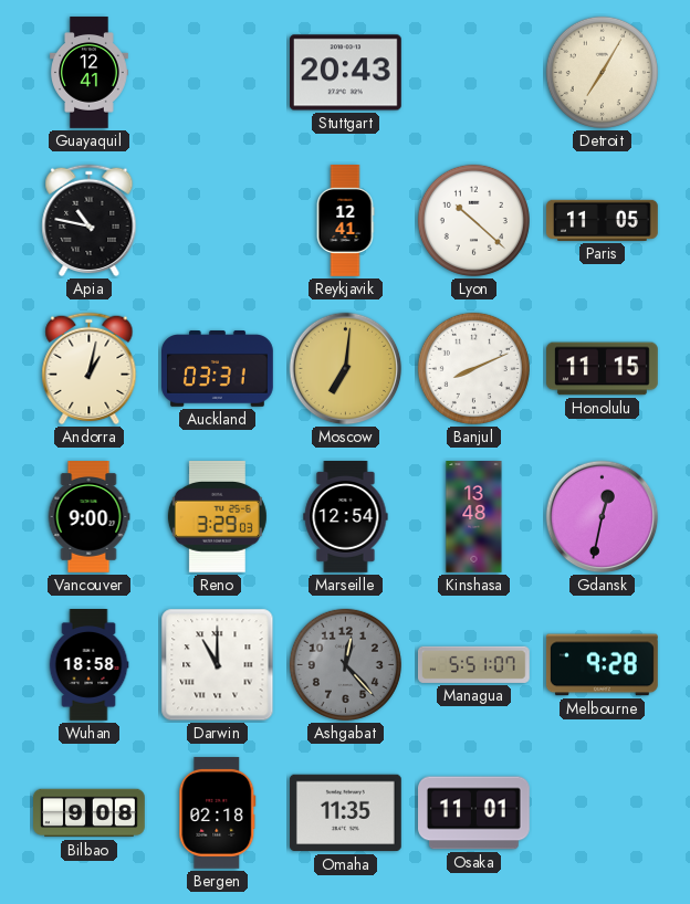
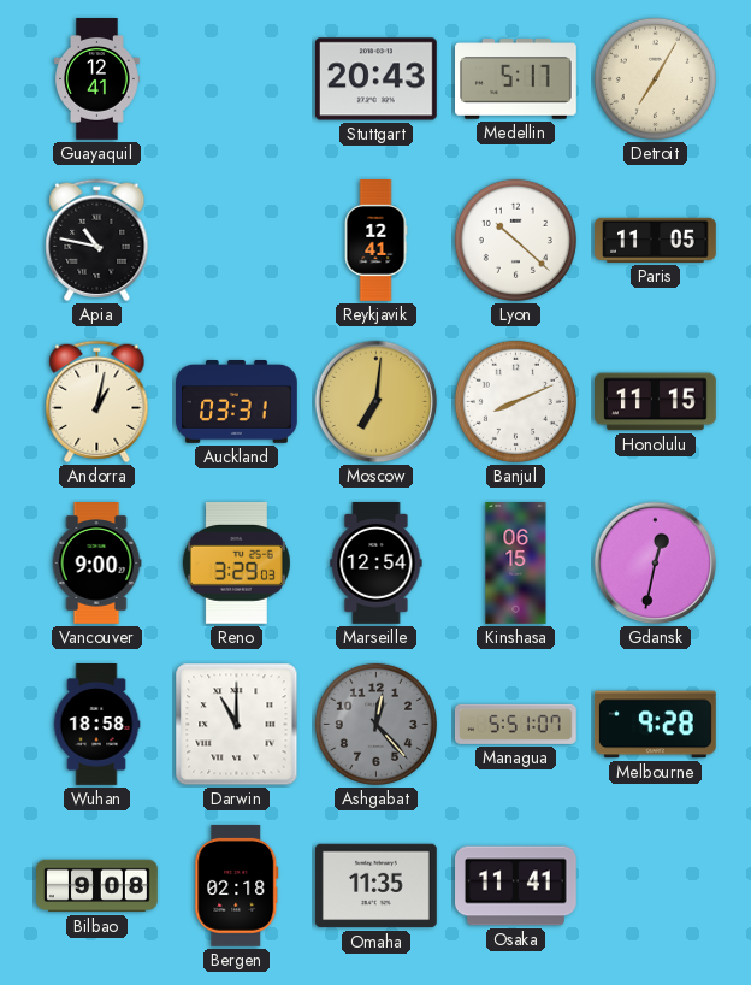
Medellin: none -> 5:17
Kinshasa: 13:48 -> 06:15
Osaka: 11:01 -> 11:41
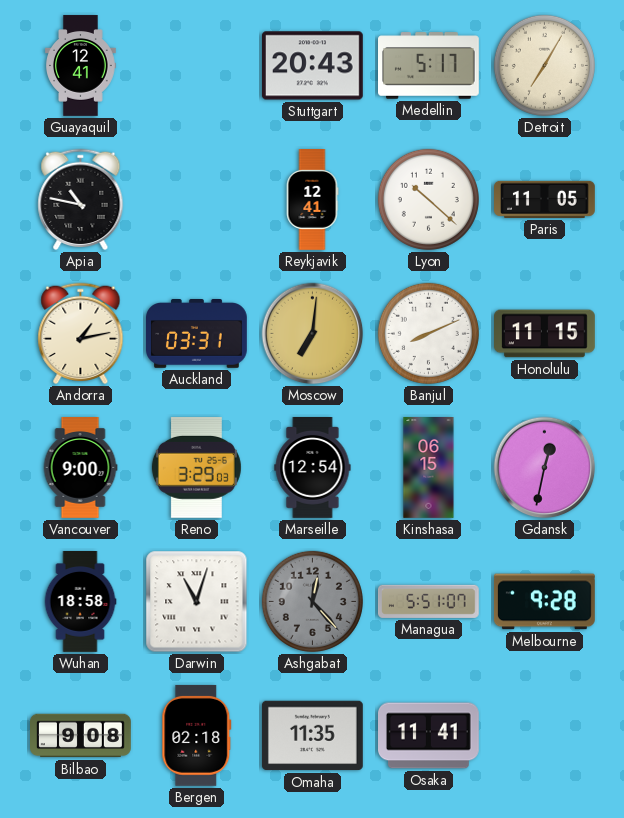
Andorra: 1:02 -> 1:13
Darwin: 11:00 -> 11:03
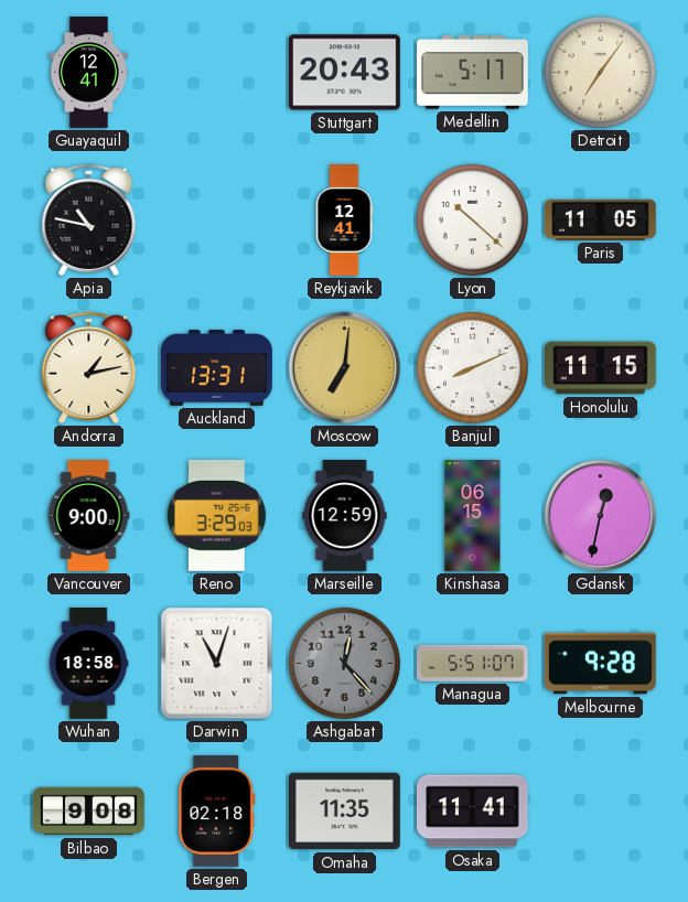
Detroit: 7:05 -> 7:06
Auckland: 03:31 -> 13:31
Marseille: 12:54 -> 12:59
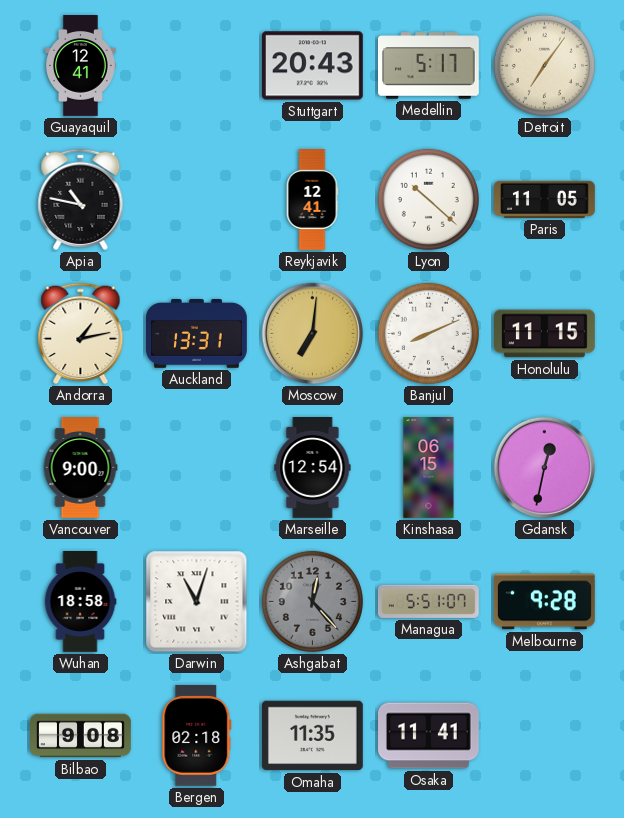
Reno: 3:29 -> none
Marseille: 12:59 -> 12:54
